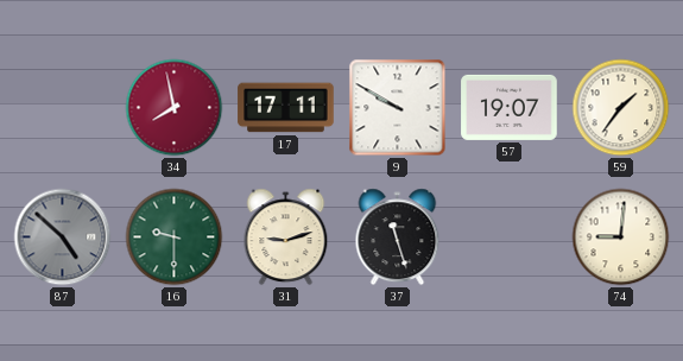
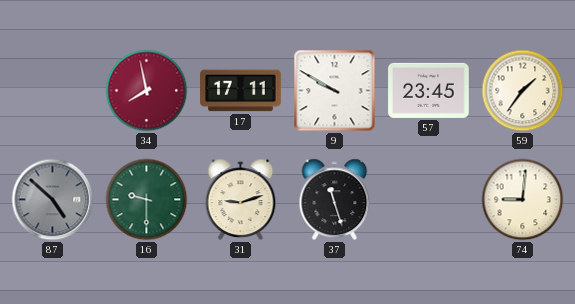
57: 19:07 -> 23:45
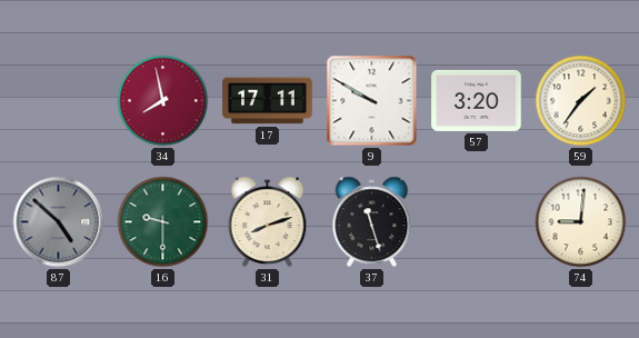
57: 23:45 -> 3:20
31: 9:12 -> 8:12
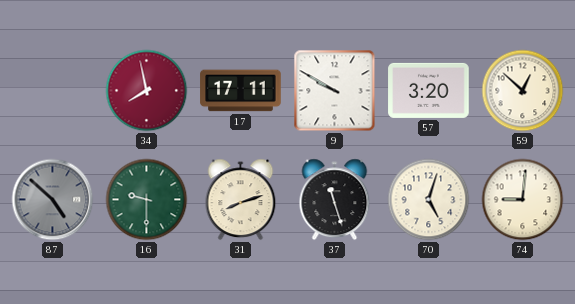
59: 1:36 -> 12:52
70: none -> 5:03
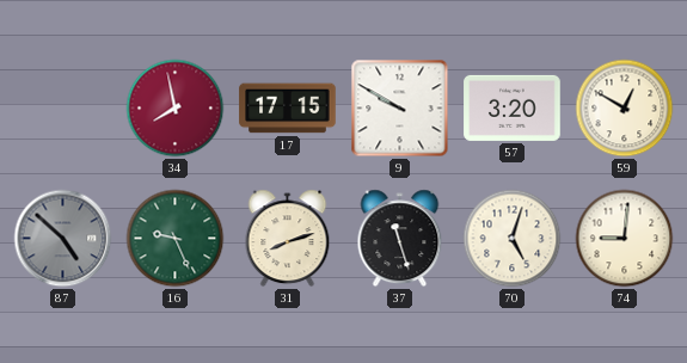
17: 17:11 -> 17:15
59: 12:52 -> 12:50
16: 9:30 -> 9:26
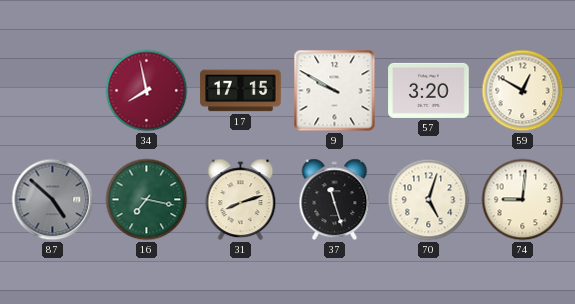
16: 9:26 -> 7:17
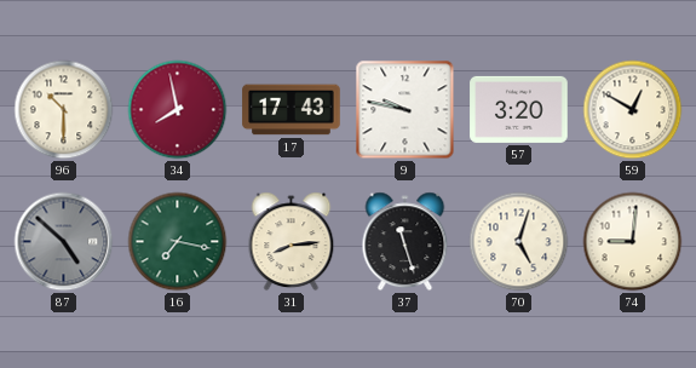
96: none -> 10:30
17: 17:15 -> 17:43
9: 9:50 -> 9:47
31: 8:12 -> 8:14
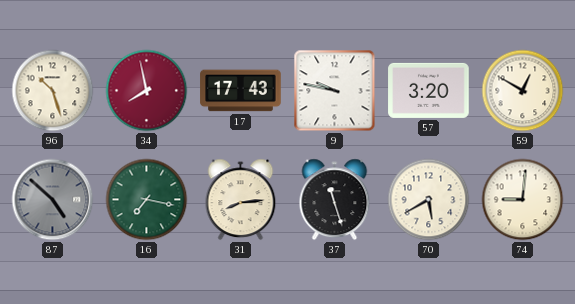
96: 10:30 -> 10:27
70: 5:03 -> 5:40
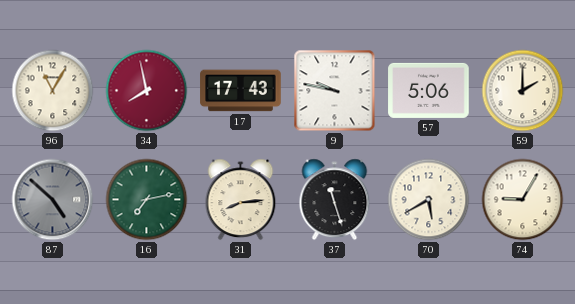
96: 10:27 -> 11:05
57: 3:20 -> 5:06
59: 12:50 -> 2:00
16: 7:17 -> 7:13
74: 9:01 -> 9:05
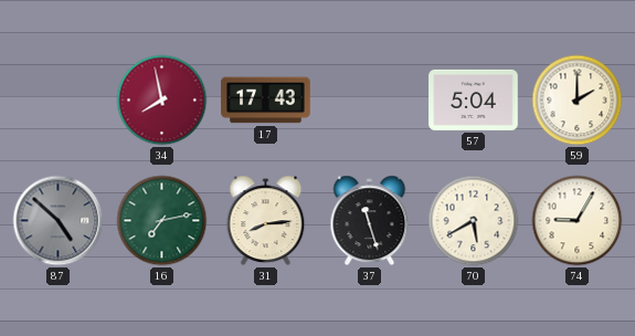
96: 11:05 -> none
9: 9:47 -> none
57: 5:06 -> 5:04
